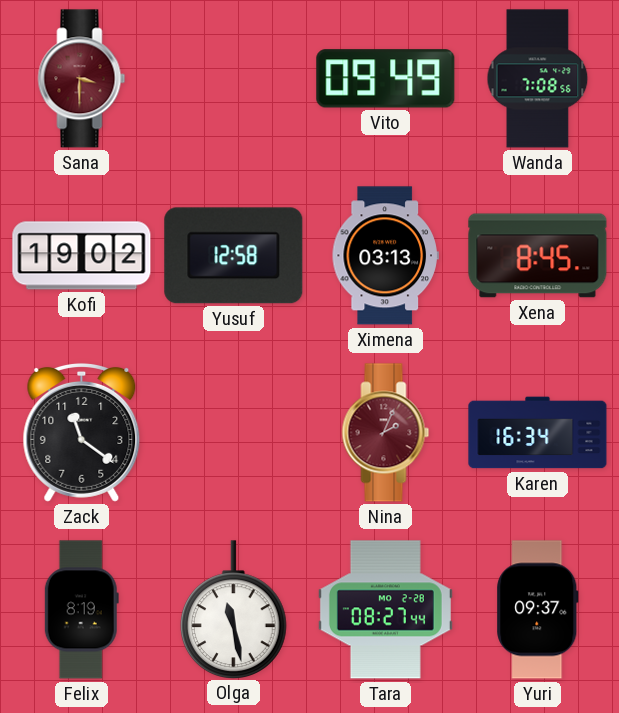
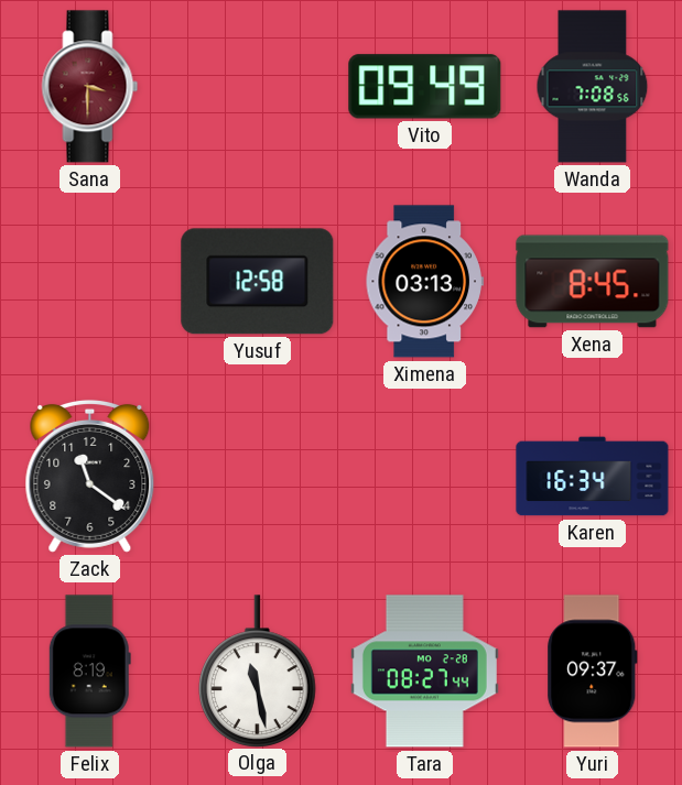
Kofi: 19:02 -> none
Nina: 2:04 -> none
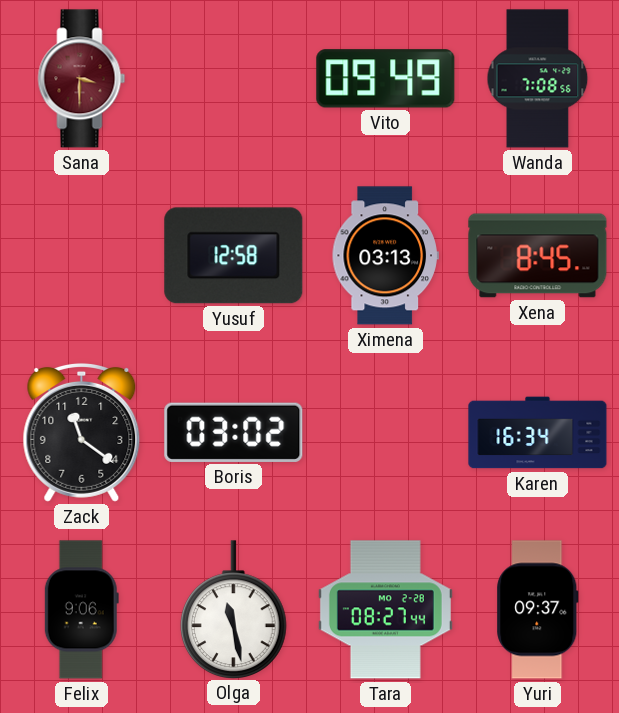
Boris: none -> 03:02
Felix: 8:19 -> 9:06
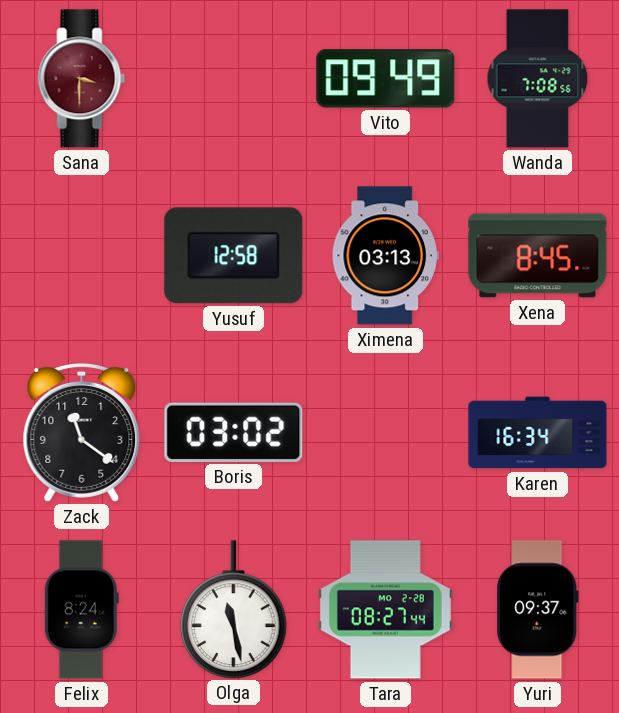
Felix: 9:06 -> 8:24
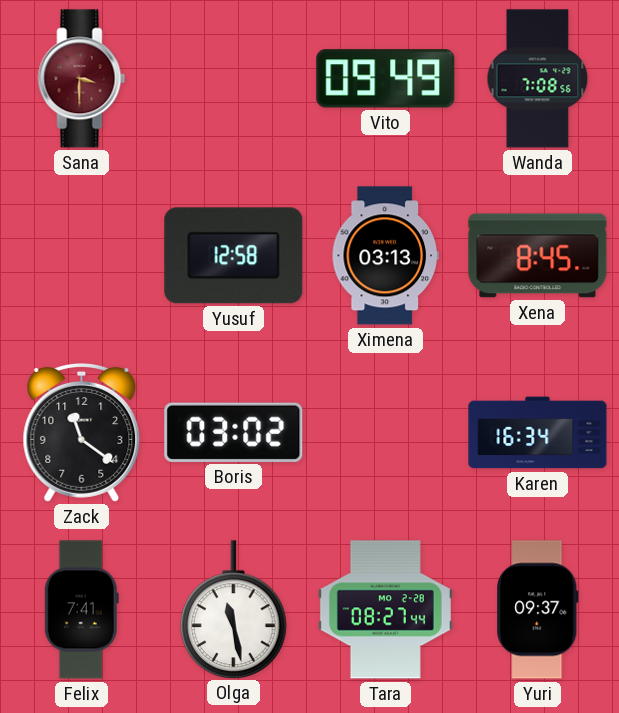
Felix: 8:24 -> 7:41
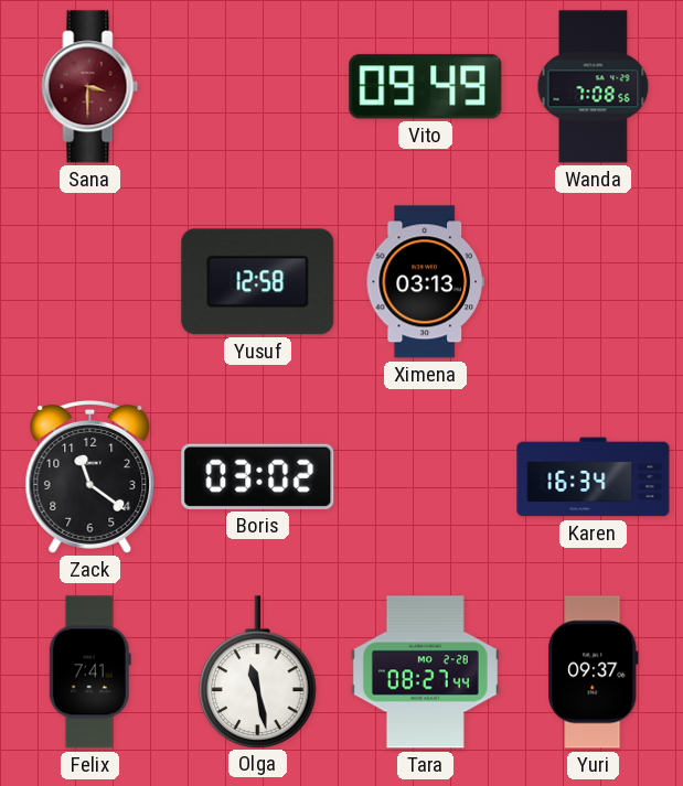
Xena: 8:45 -> none
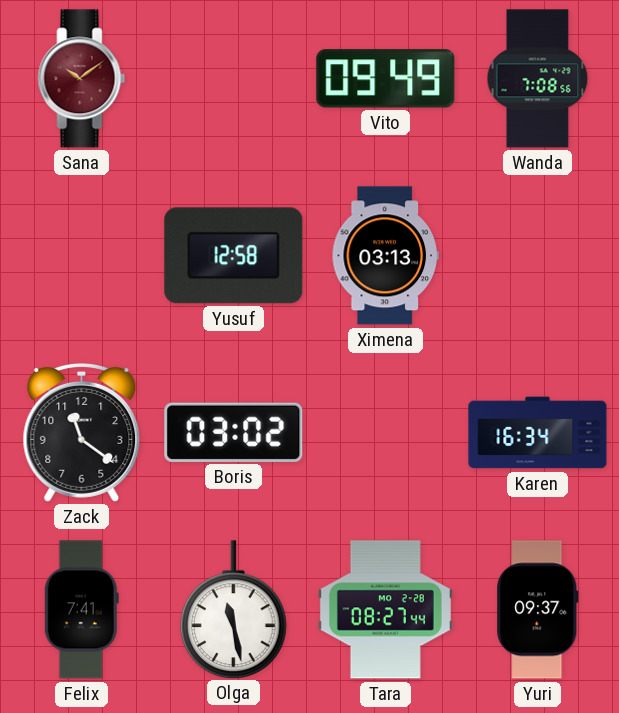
Sana: 3:30 -> 10:09
